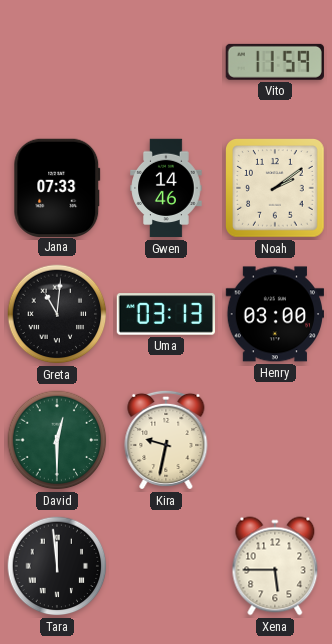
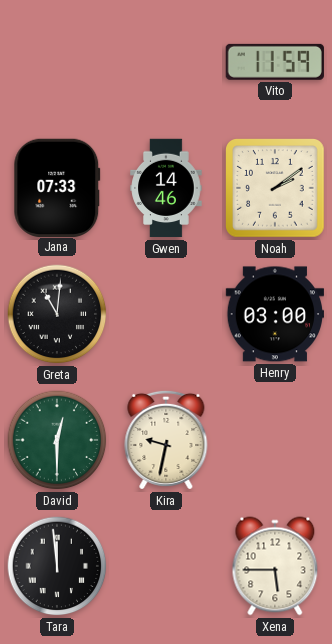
Uma: 03:13 -> none
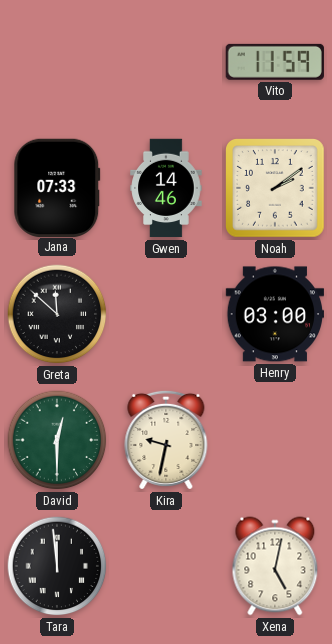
Greta: 11:01 -> 11:52
Xena: 5:45 -> 5:02
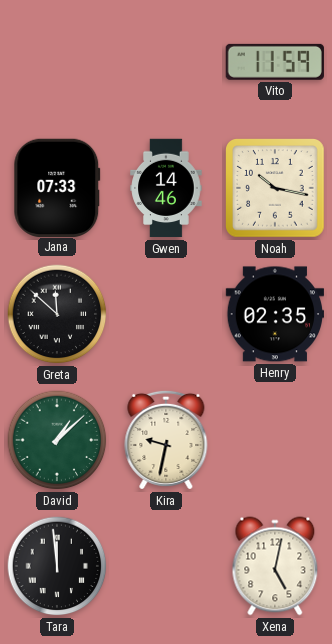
Noah: 2:09 -> 10:17
Henry: 03:00 -> 02:35
David: 12:30 -> 1:08
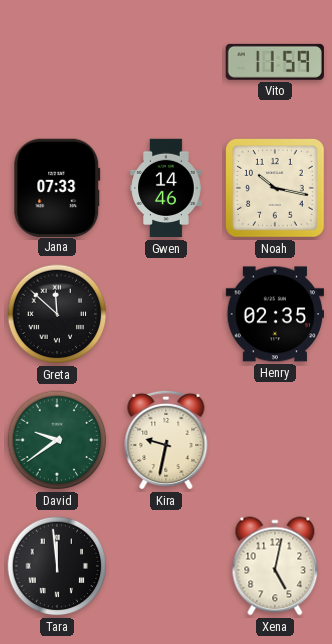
David: 1:08 -> 9:39
